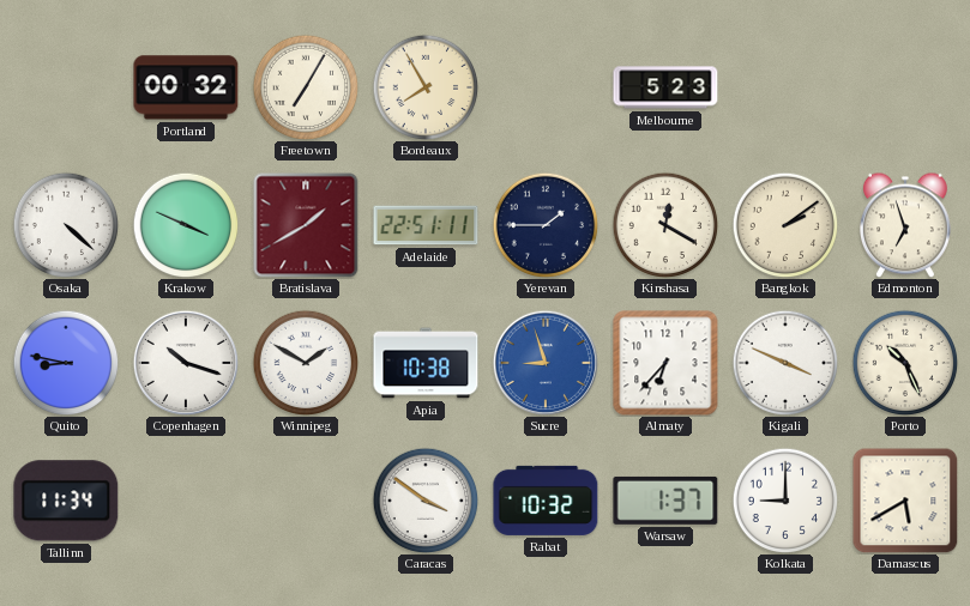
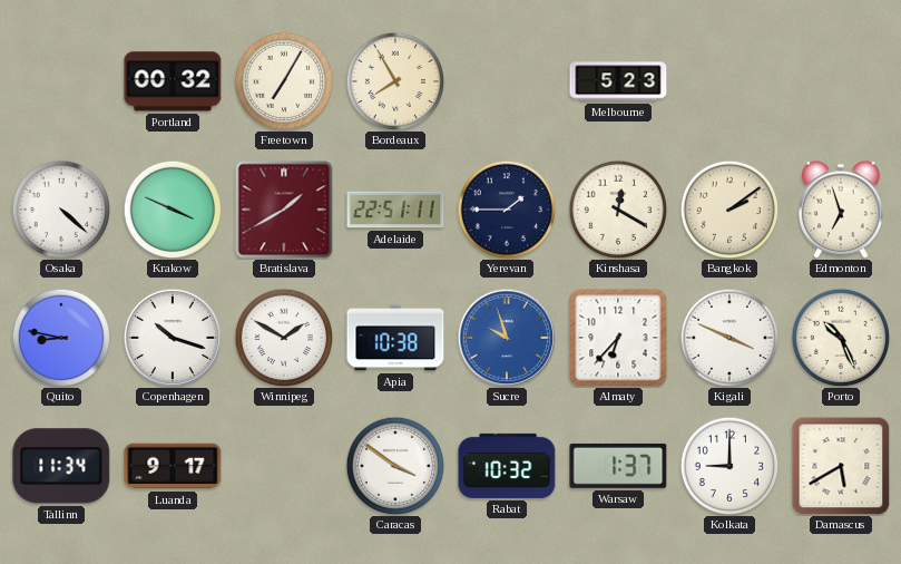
Sucre: 8:57 -> 9:57
Luanda: none -> 9:17
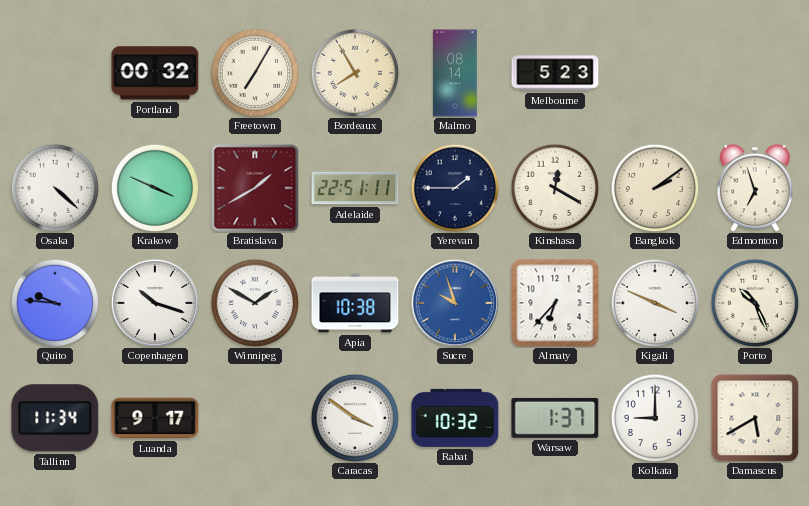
Malmo: none -> 08:14
Quito: 8:47 -> 9:46
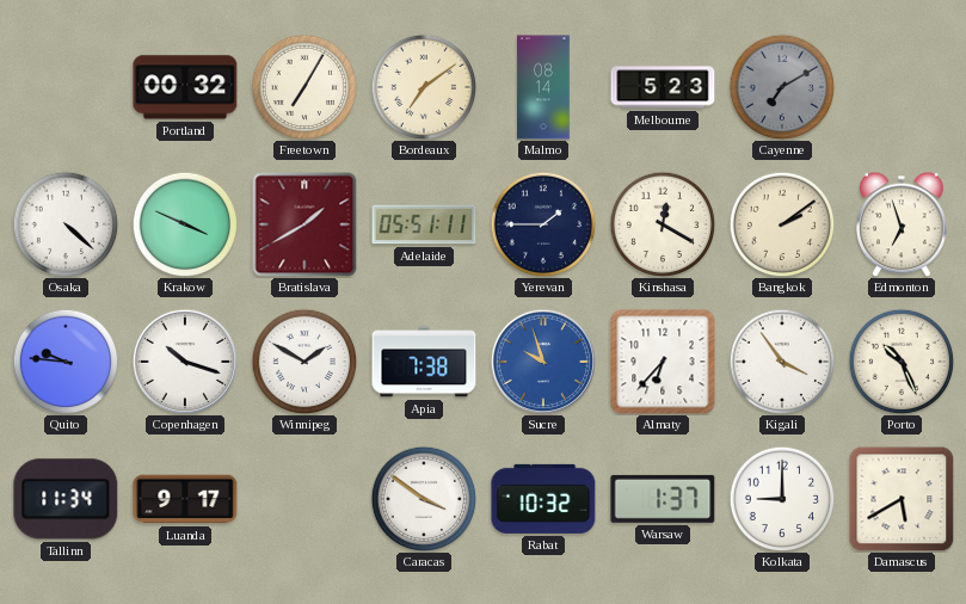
Bordeaux: 7:55 -> 7:09
Cayenne: none -> 7:10
Adelaide: 22:51 -> 05:51
Apia: 10:38 -> 7:38
Kigali: 3:49 -> 3:54
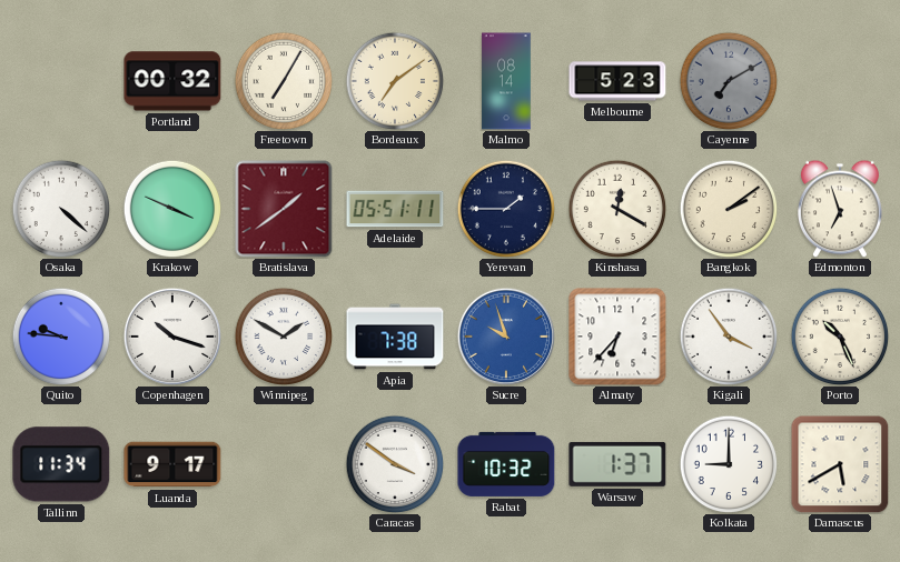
Bratislava: 1:40 -> 1:39
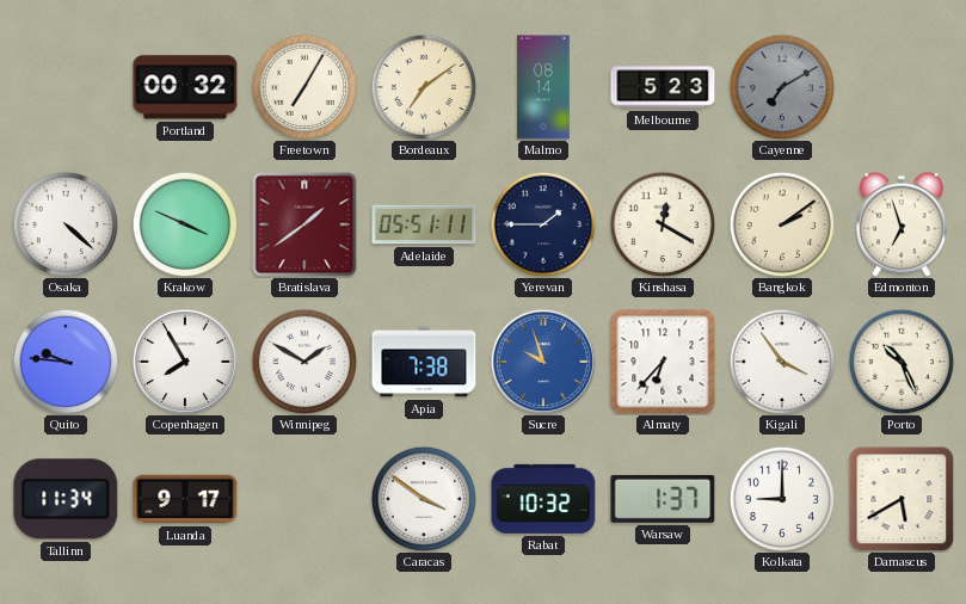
Copenhagen: 10:18 -> 7:55
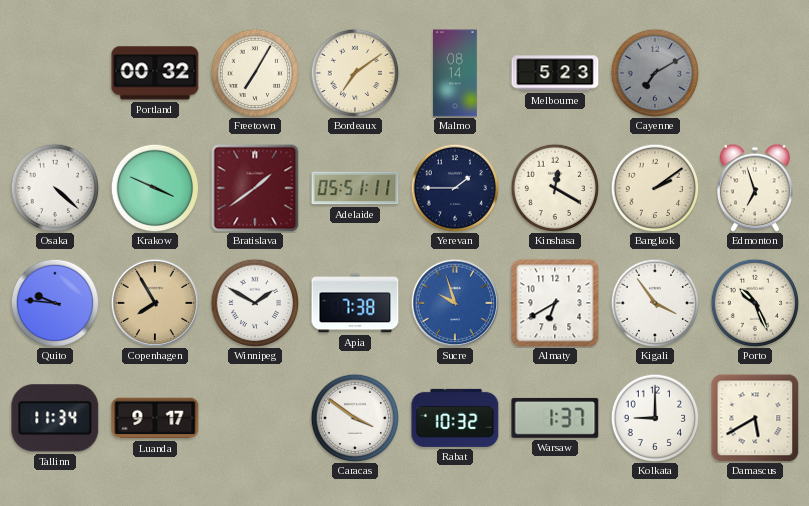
Copenhagen dial: white -> champagne
Almaty: 6:37 -> 6:40
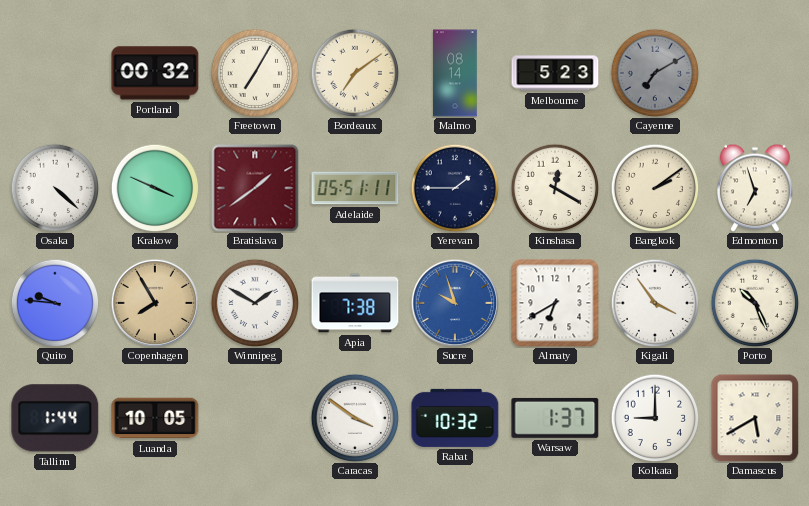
Tallinn: 11:34 -> 1:44
Luanda: 9:17 -> 10:05
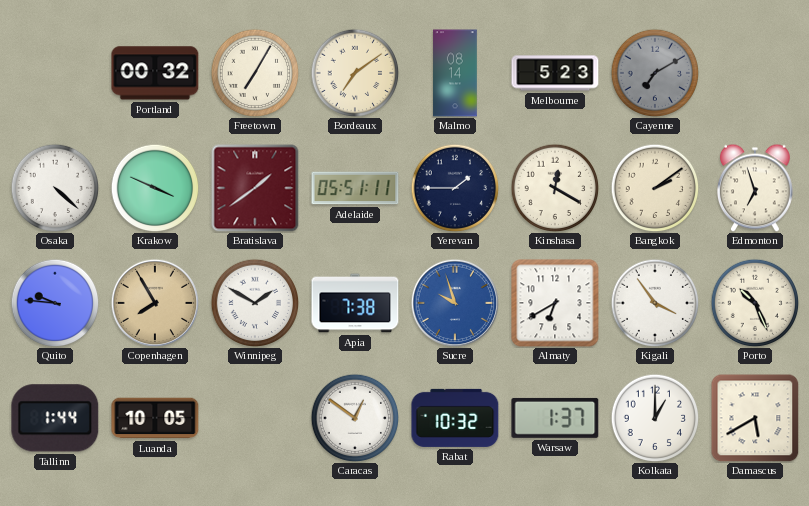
Caracas: 3:51 -> 12:51
Kolkata: 9:00 -> 1:00
